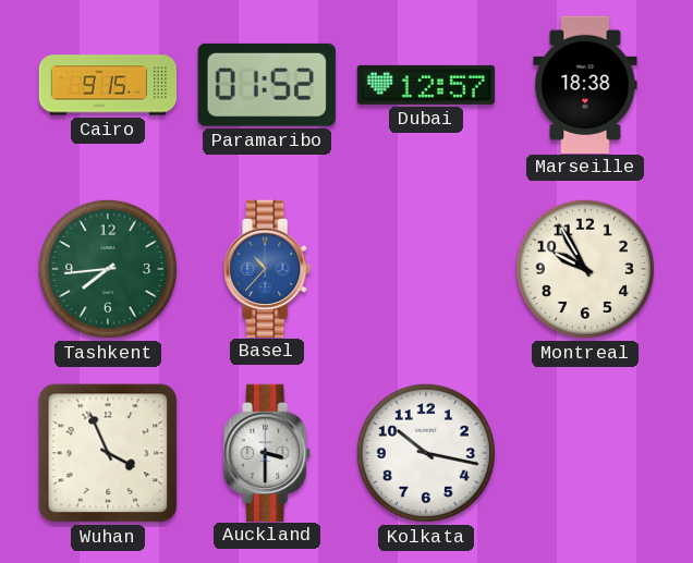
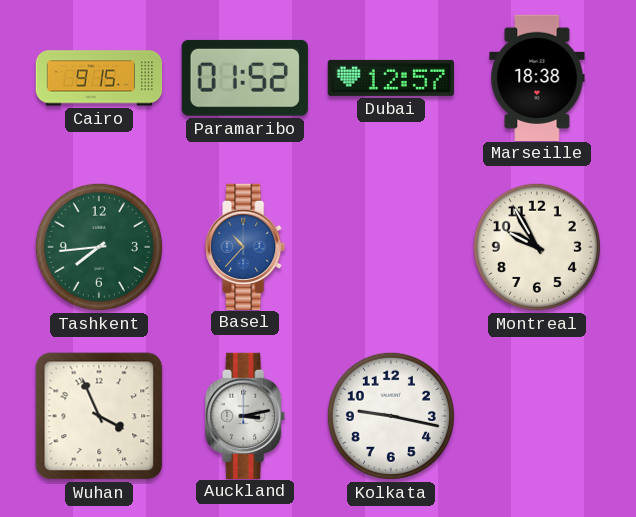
Auckland: 3:30 -> 3:13
Kolkata: 10:17 -> 9:17
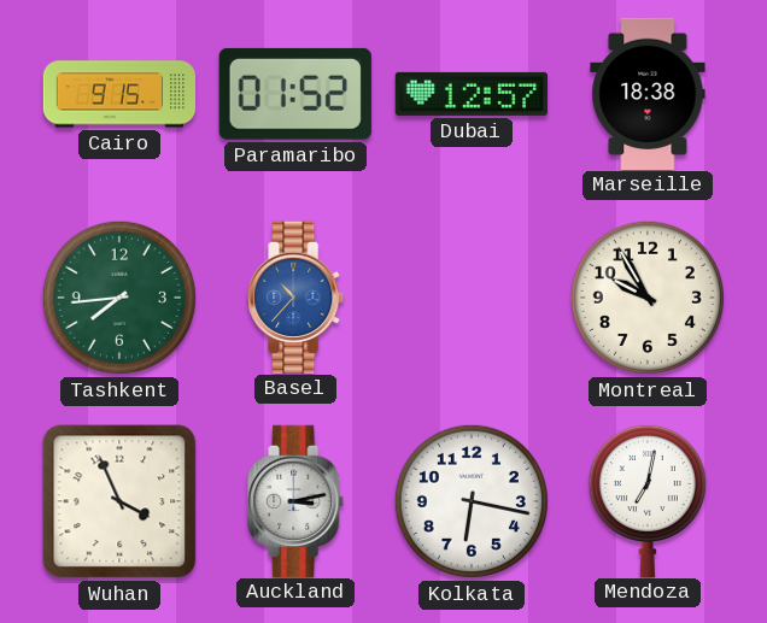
Kolkata: 9:17 -> 6:17
Mendoza: none -> 7:02
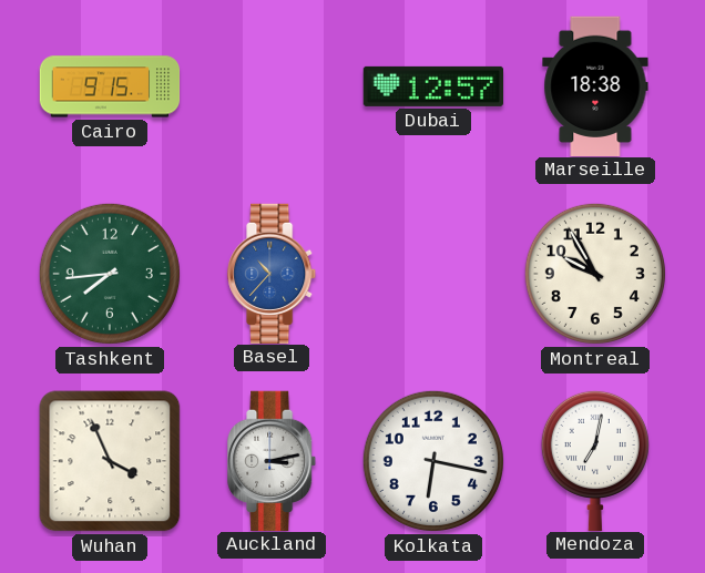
Paramaribo: 01:52 -> none
